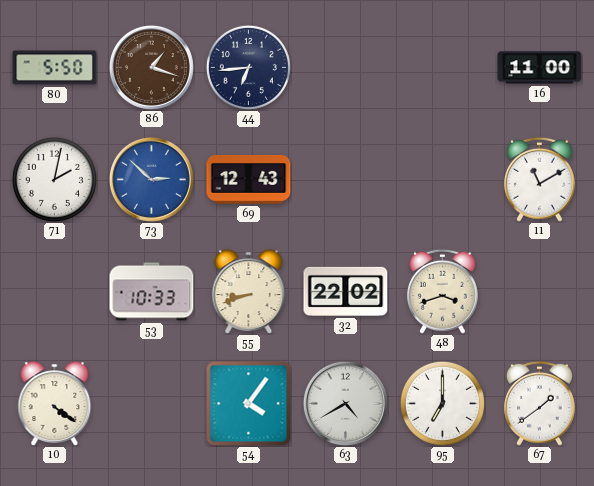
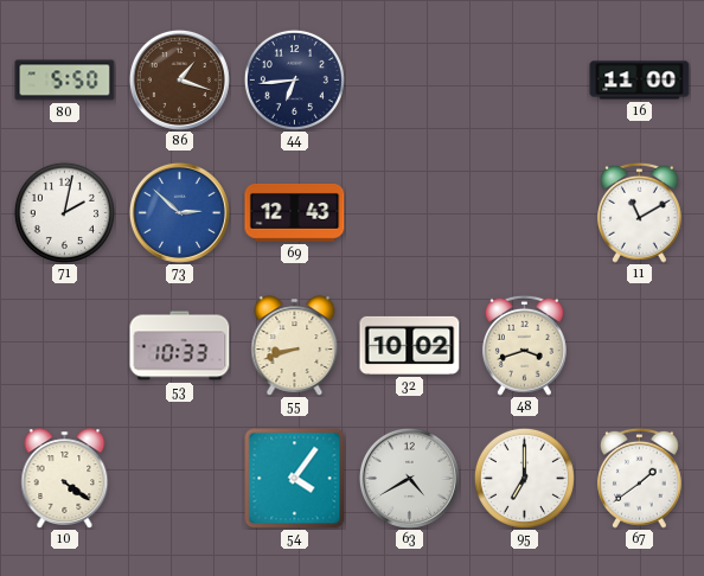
32: 22:02 -> 10:02
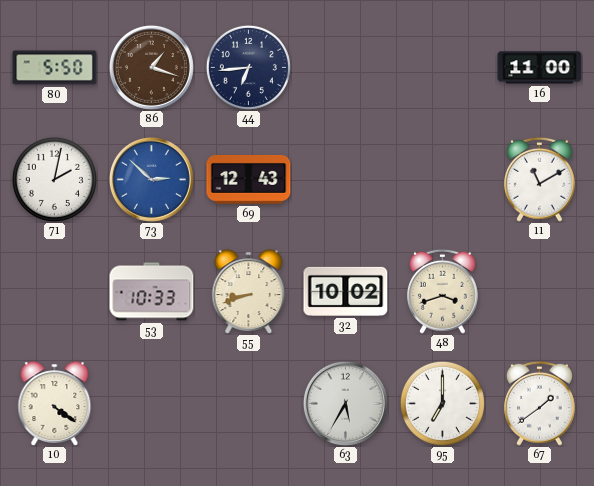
54: 4:06 -> none
63: 4:40 -> 5:35
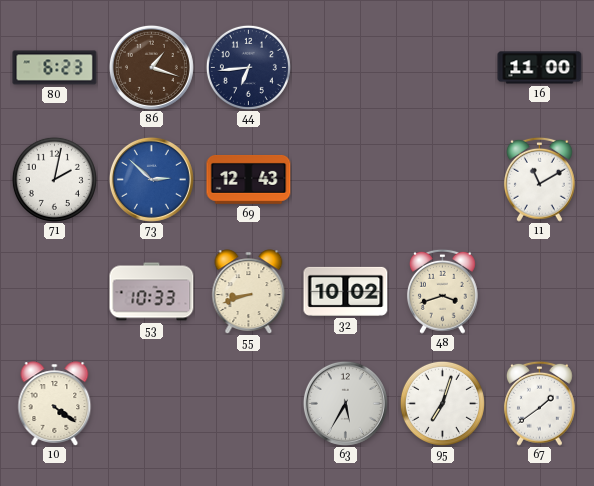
80: 5:50 -> 6:23
95: 7:00 -> 7:03
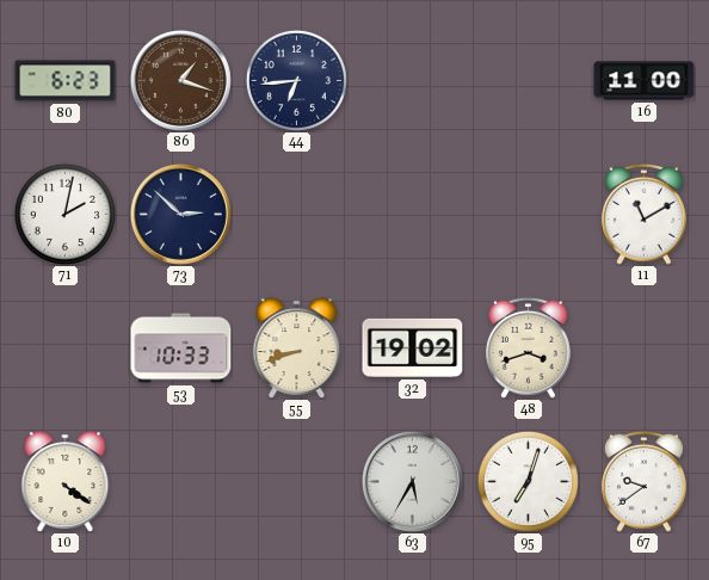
73 dial: blue -> navy
69: 12:43 -> none
32: 10:02 -> 19:02
67: 1:39 -> 9:39
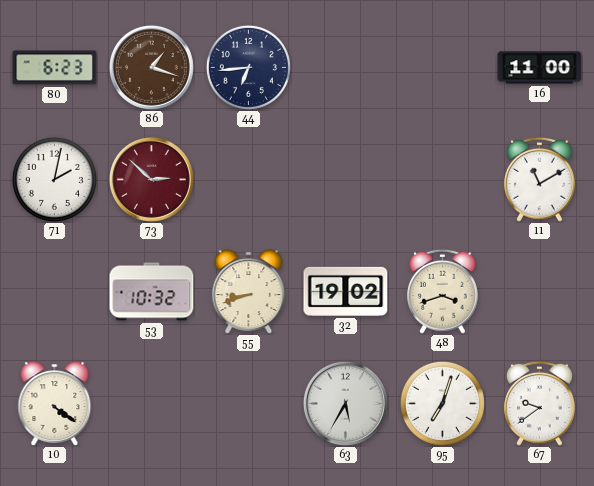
73 dial: navy -> burgundy
53: 10:33 -> 10:32
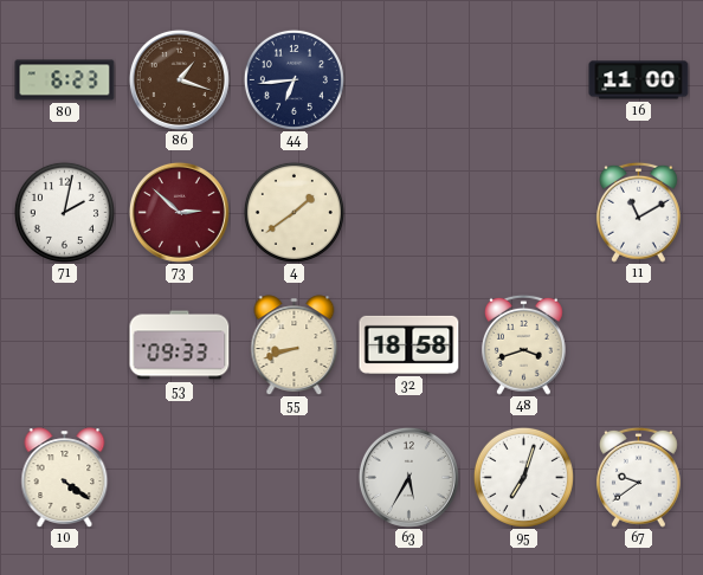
4: none -> 1:39
53: 10:32 -> 09:33
32: 19:02 -> 18:58
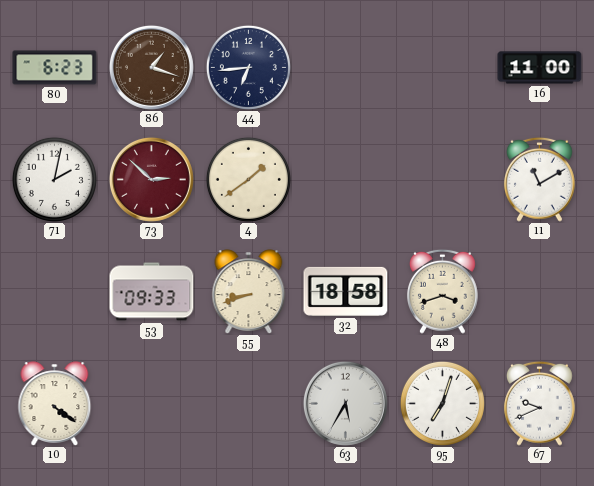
67: 9:39 -> 9:41
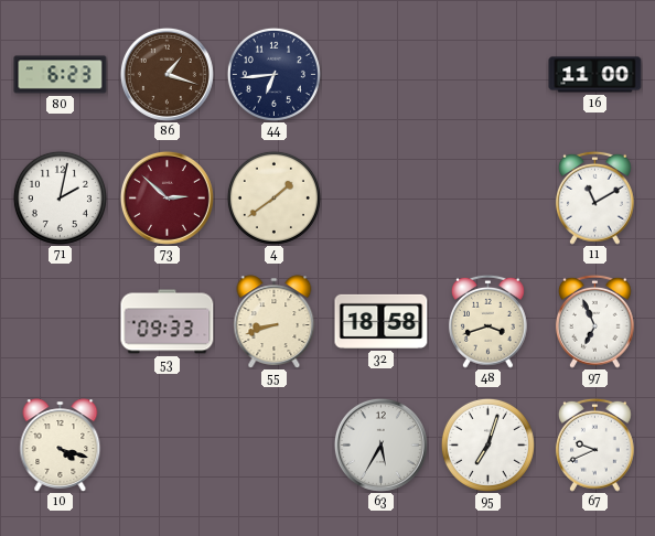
97: none -> 6:56
10: 4:21 -> 4:18
